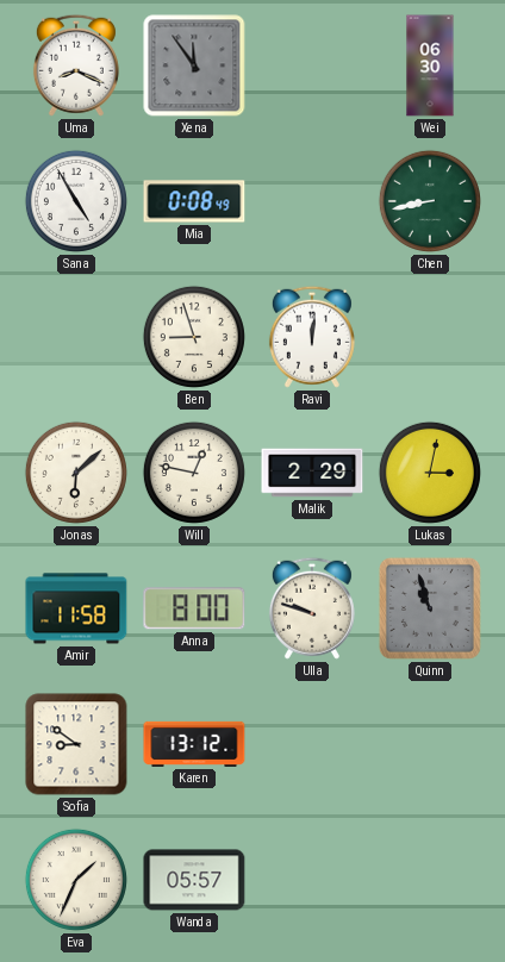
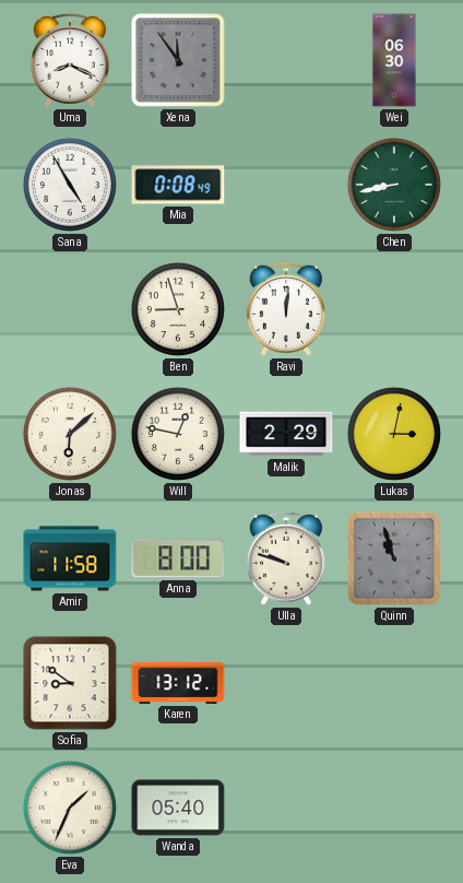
Wanda: 05:57 -> 05:40
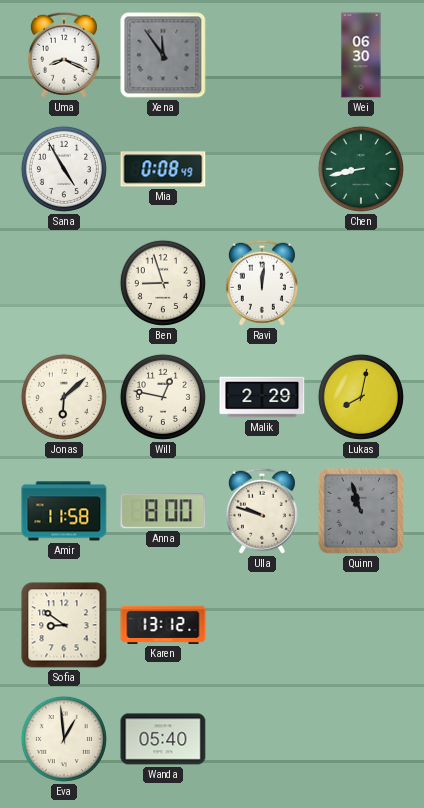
Lukas: 3:02 -> 8:02
Eva: 1:34 -> 12:59
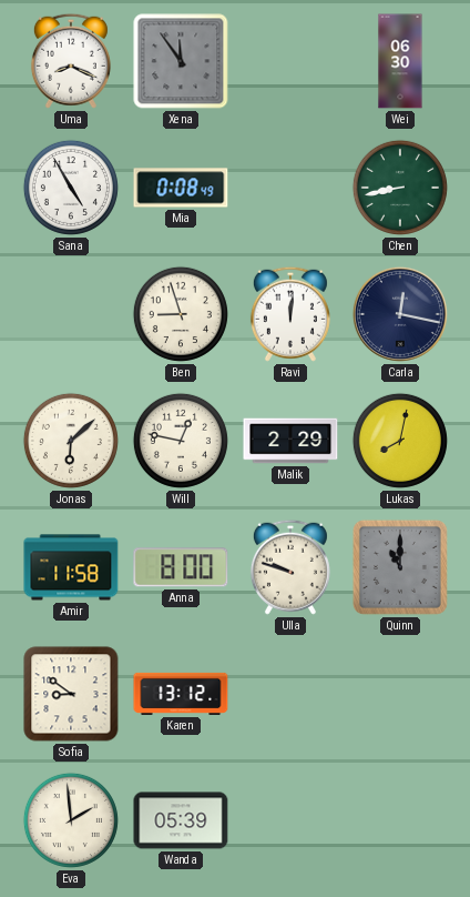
Carla: none -> 12:17
Quinn: 10:57 -> 11:00
Eva: 12:59 -> 1:59
Wanda: 05:40 -> 05:39
